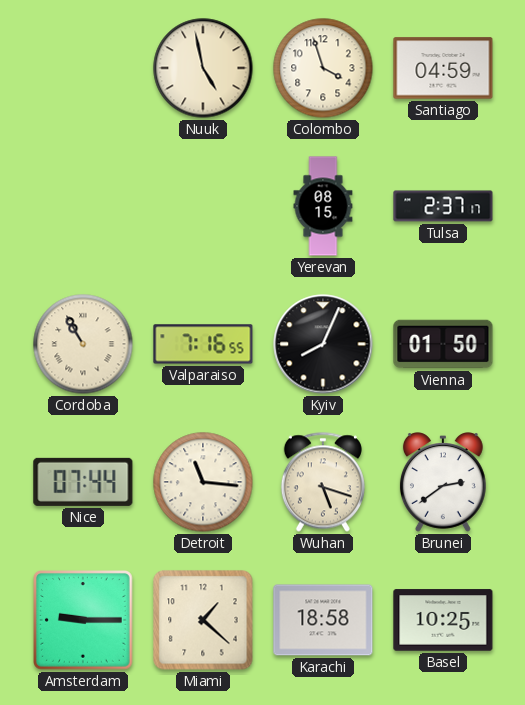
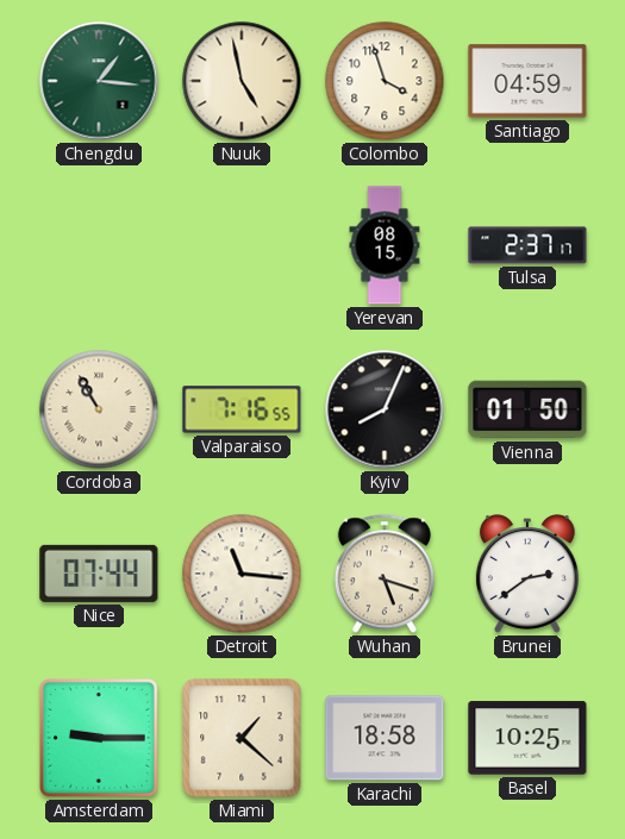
Chengdu: none -> 1:16
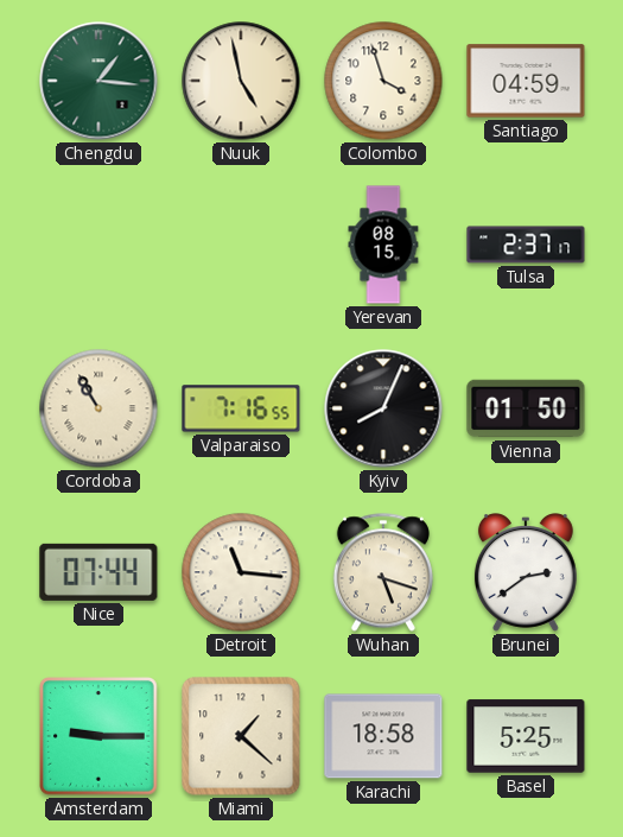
Basel: 10:25 -> 5:25
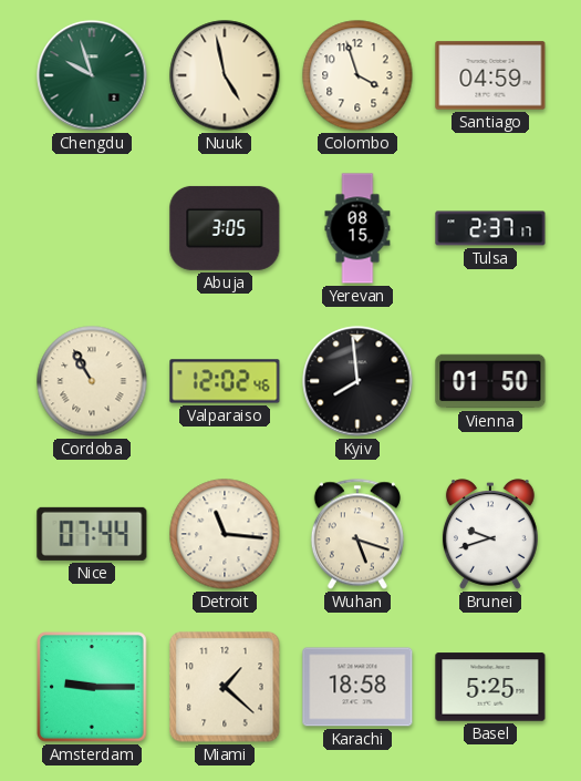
Chengdu: 1:16 -> 9:57
Abuja: none -> 3:05
Valparaiso: 7:16 -> 12:02
Kyiv: 8:04 -> 7:59
Brunei: 2:39 -> 9:42
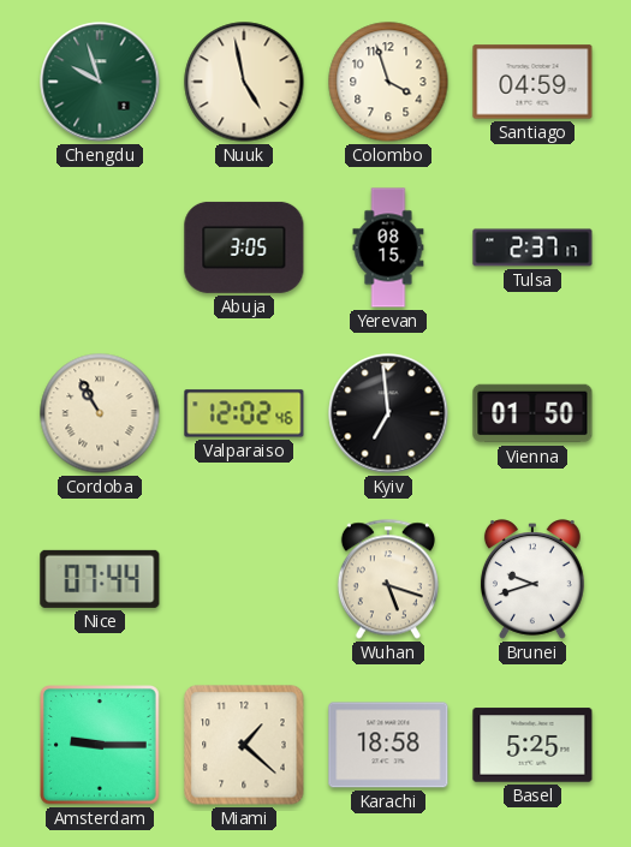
Kyiv: 7:59 -> 6:59
Detroit: 11:16 -> none
